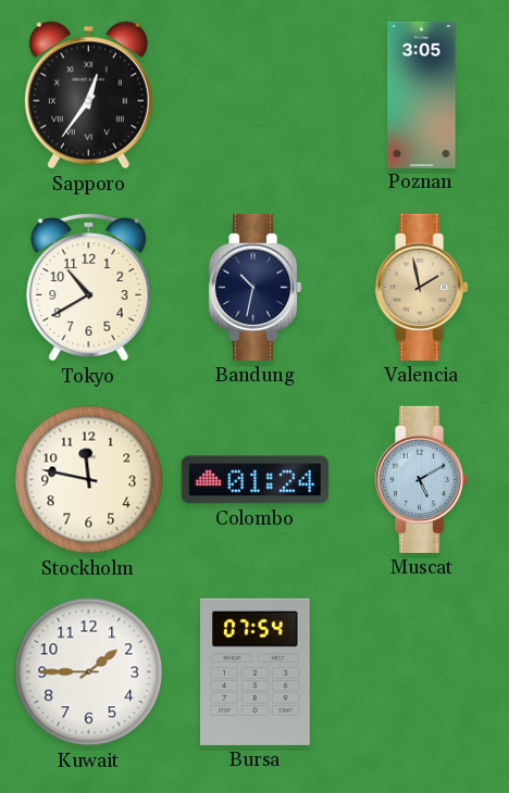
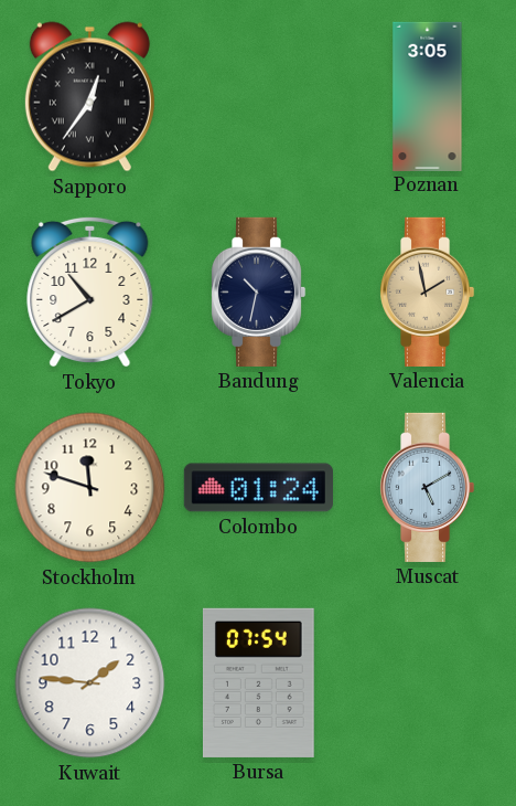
Stockholm: 11:47 -> 11:48
Kuwait: 1:45 -> 1:46
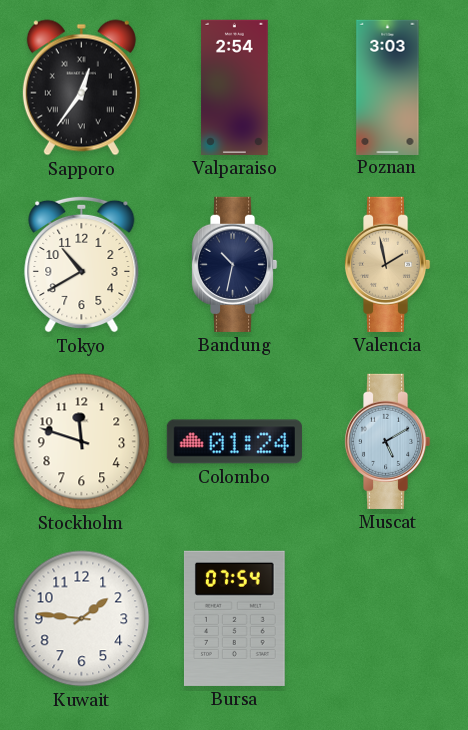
Valparaiso: none -> 2:54
Poznan: 3:05 -> 3:03
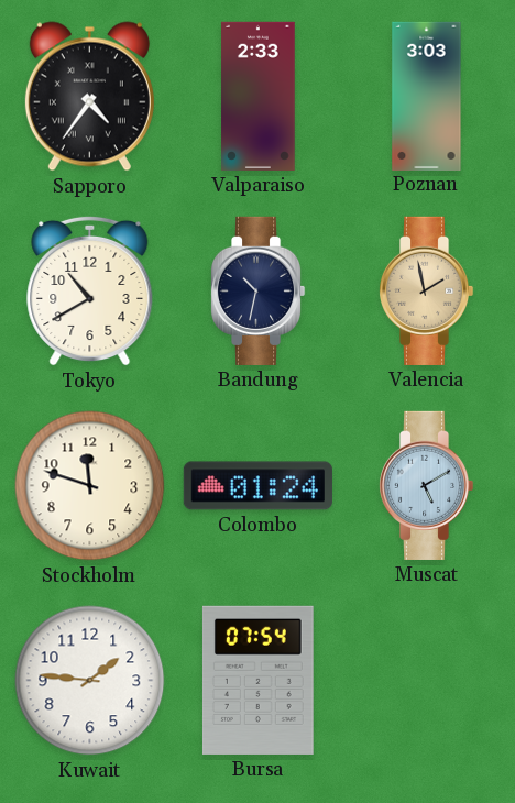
Sapporo: 12:36 -> 4:36
Valparaiso: 2:54 -> 2:33
